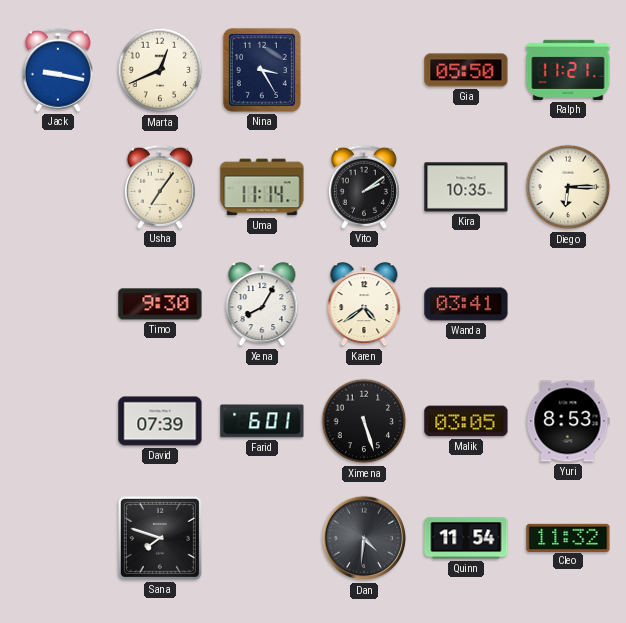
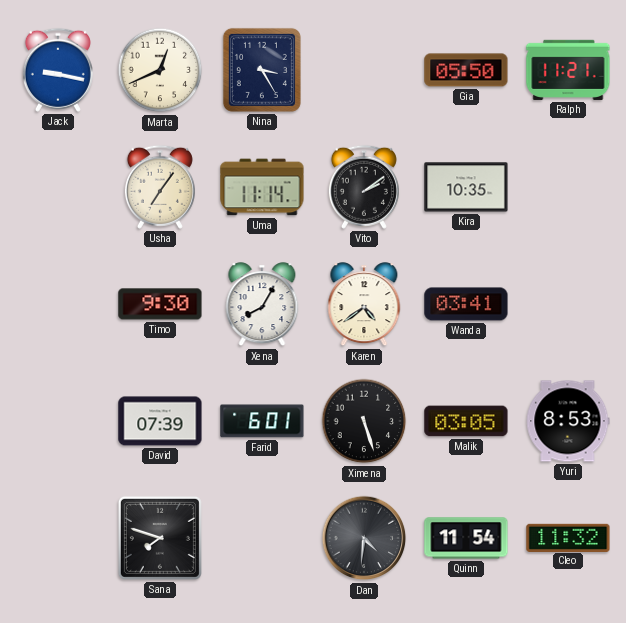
Diego: 6:15 -> none
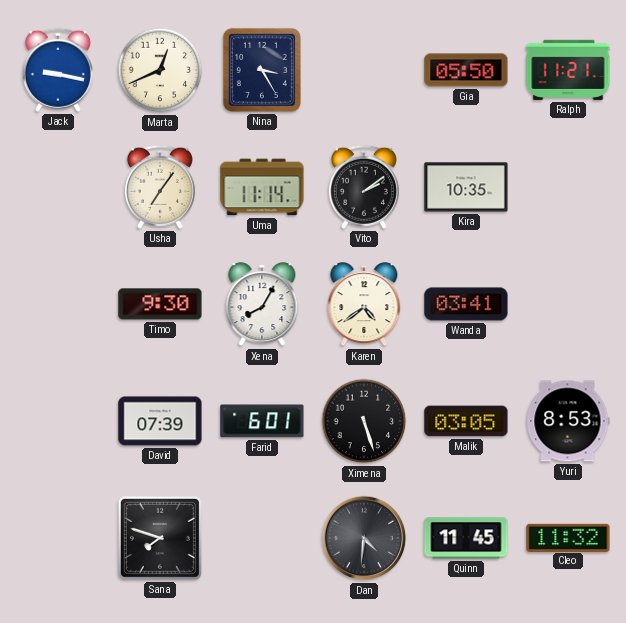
Quinn: 11:54 -> 11:45
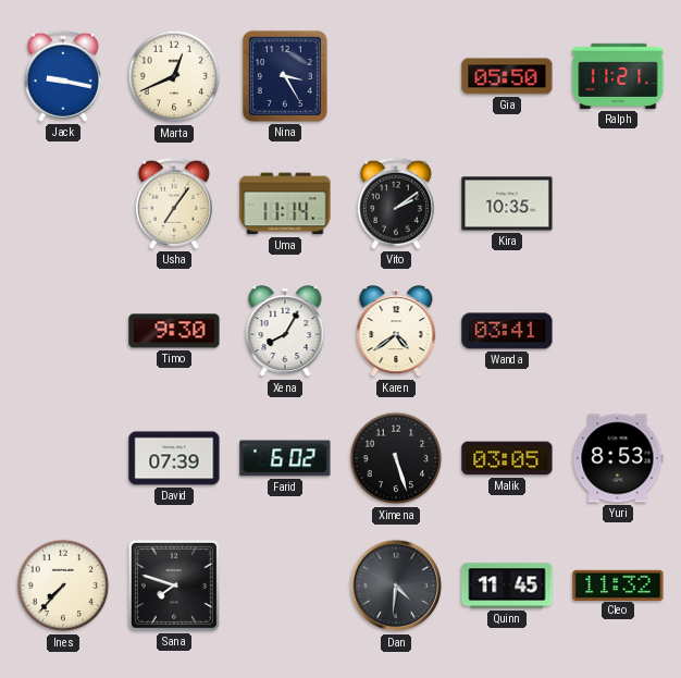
Farid: 6:01 -> 6:02
Ines: none -> 7:37
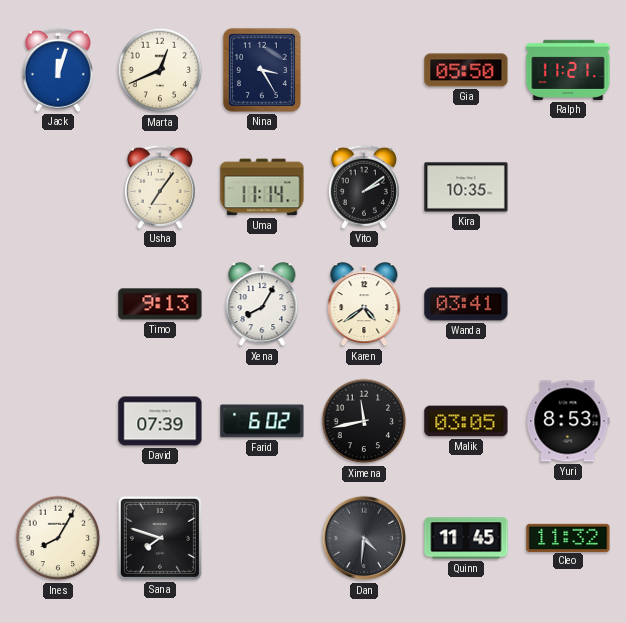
Jack: 9:17 -> 12:03
Timo: 9:30 -> 9:13
Ximena: 5:27 -> 11:43
Ines: 7:37 -> 8:05
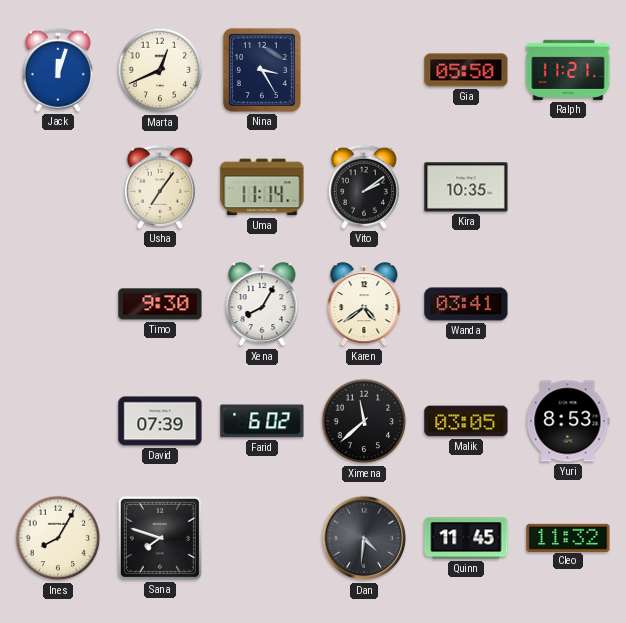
Timo: 9:13 -> 9:30
Ximena: 11:43 -> 11:38
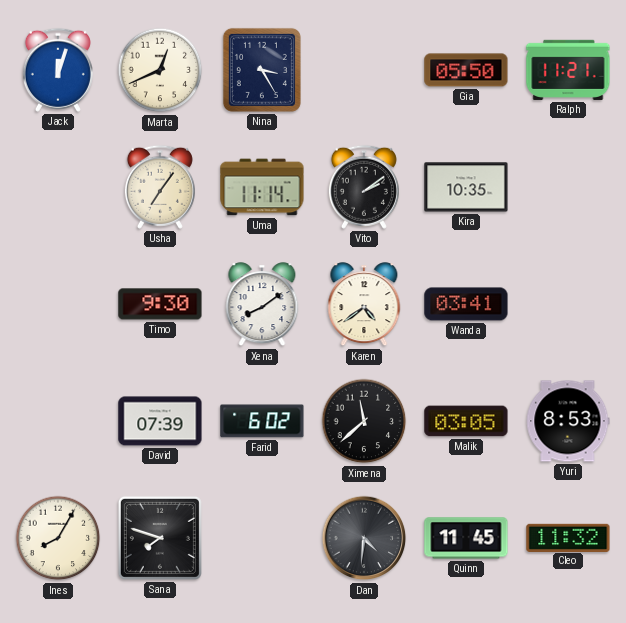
Xena: 8:05 -> 8:09
